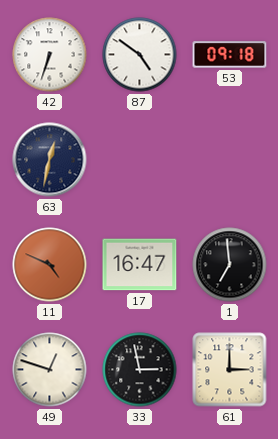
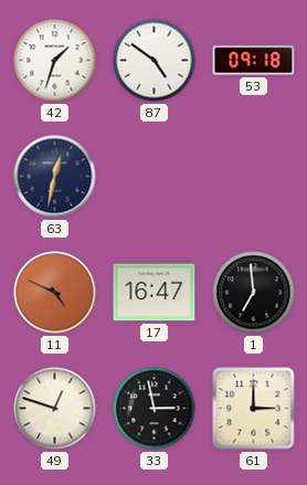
42: 6:33 -> 1:33
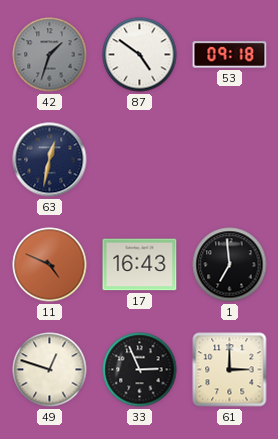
42 dial: white -> grey
17: 16:47 -> 16:43
33: 2:58 -> 2:56
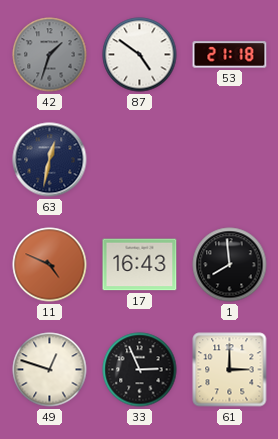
53: 09:18 -> 21:18
1: 6:59 -> 7:59
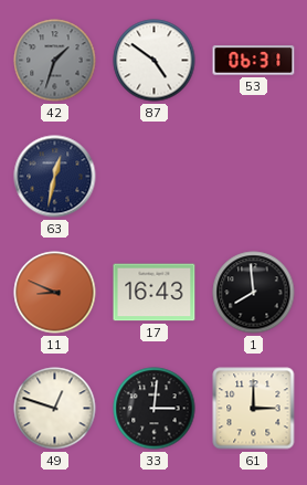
53: 21:18 -> 06:31
11: 4:49 -> 8:49
33: 2:56 -> 3:01
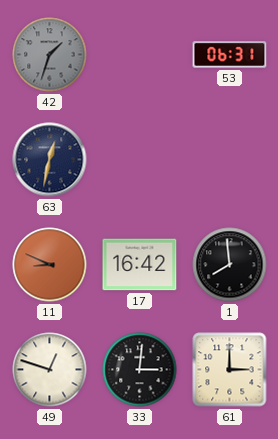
87: 4:51 -> none
17: 16:43 -> 16:42
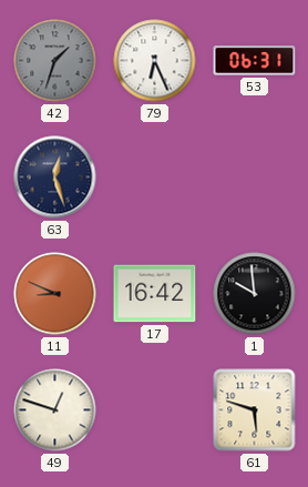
79: none -> 6:26
63: 12:32 -> 12:27
1: 7:59 -> 9:59
33: 3:01 -> none
61: 3:00 -> 5:48
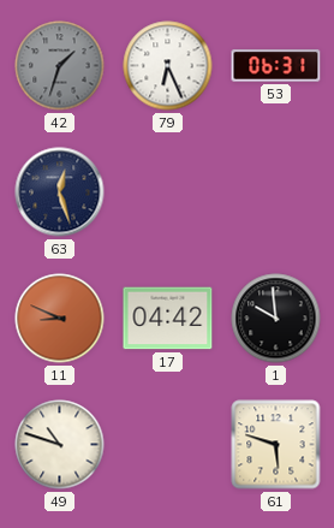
17: 16:42 -> 04:42
49: 12:48 -> 10:48
